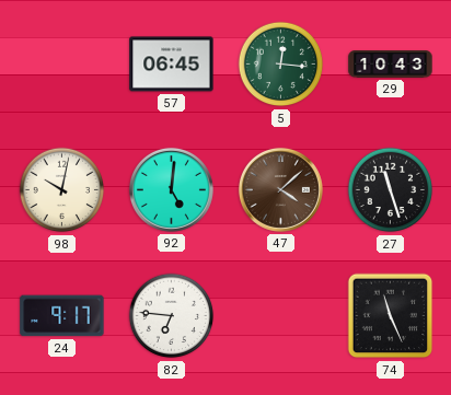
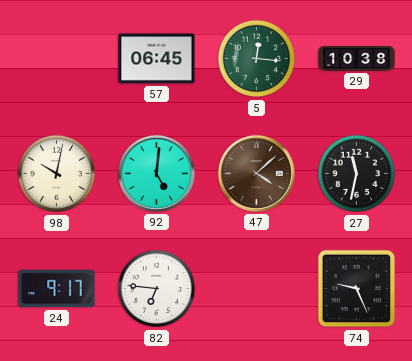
29: 10:43 -> 10:38
27: 11:27 -> 11:32
74: 11:26 -> 9:26
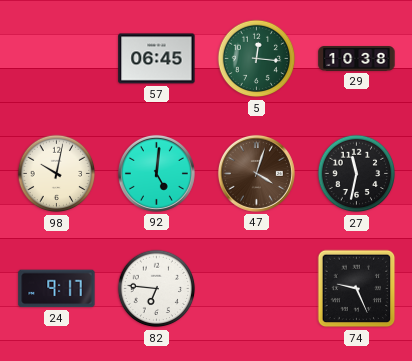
47: 4:08 -> 4:03
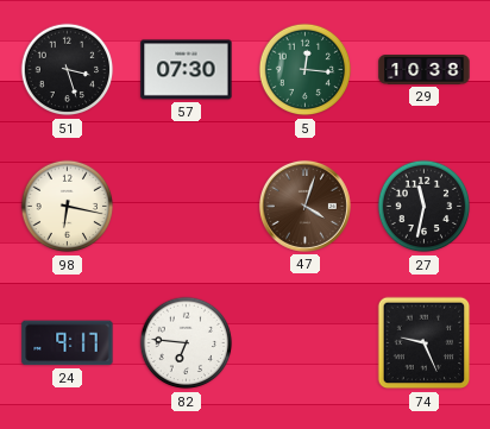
51: none -> 3:27
57: 06:45 -> 07:30
98: 10:02 -> 6:17
92: 5:01 -> none
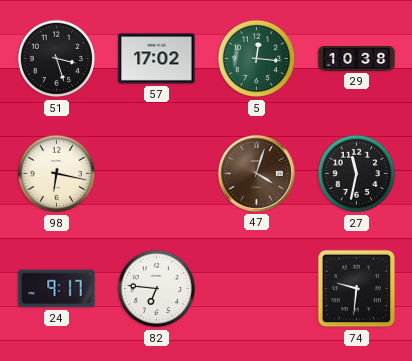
57: 07:30 -> 17:02
74: 9:26 -> 9:31
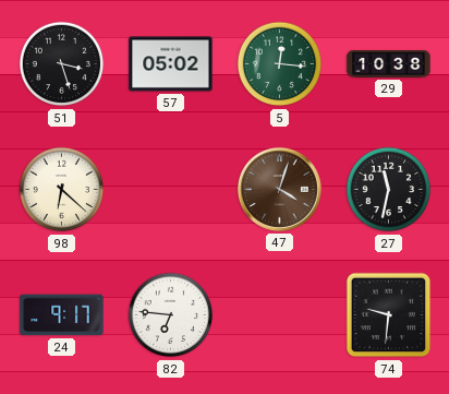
57: 17:02 -> 05:02
98: 6:17 -> 6:22
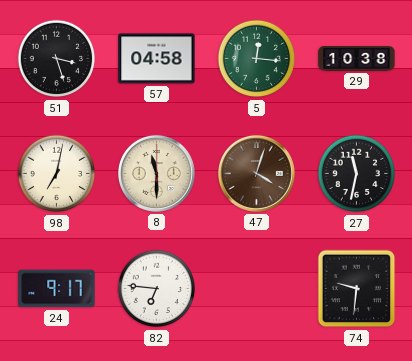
57: 05:02 -> 04:58
98: 6:22 -> 7:02
8: none -> 11:30
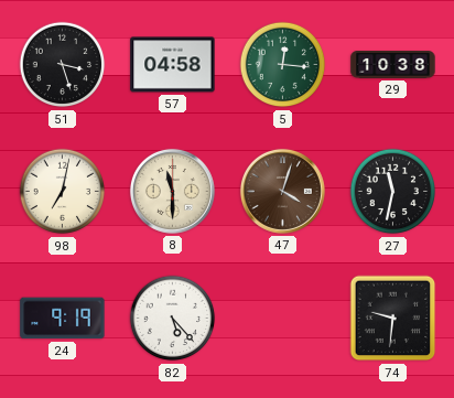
24: 9:17 -> 9:19
82: 6:46 -> 5:23
